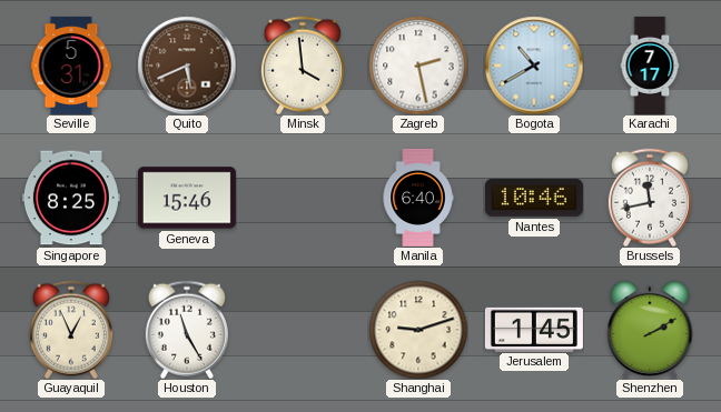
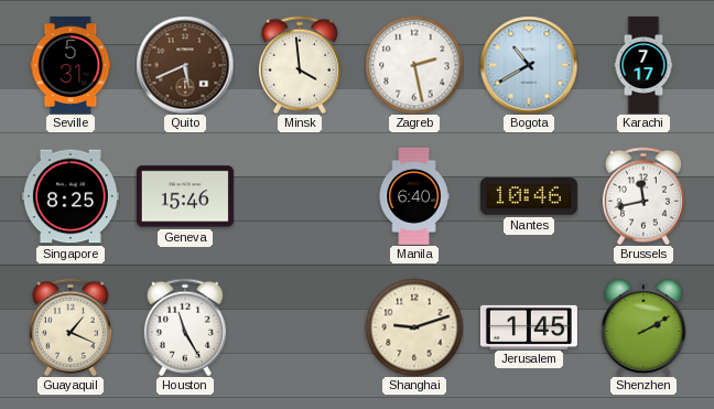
Guayaquil: 12:56 -> 1:19
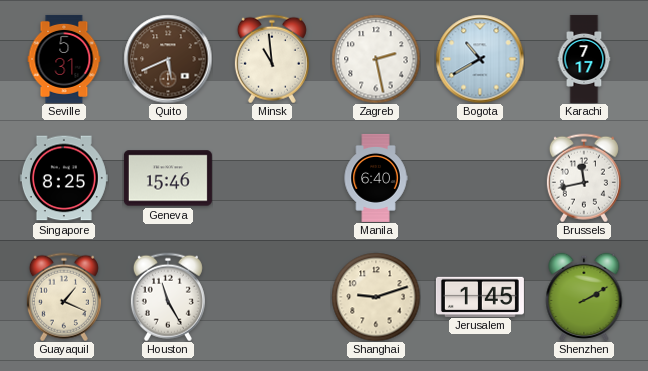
Minsk: 3:59 -> 10:59
Nantes: 10:46 -> none
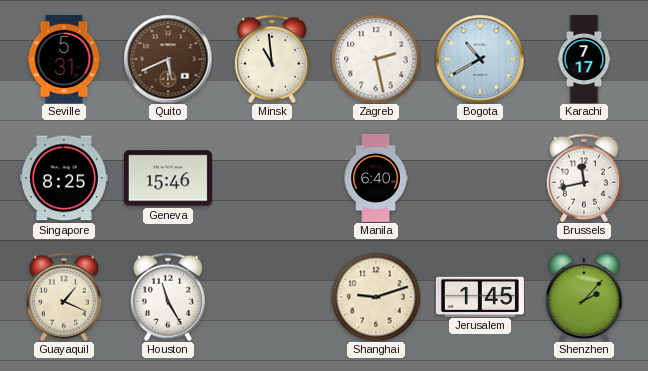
Shenzhen: 2:10 -> 2:07
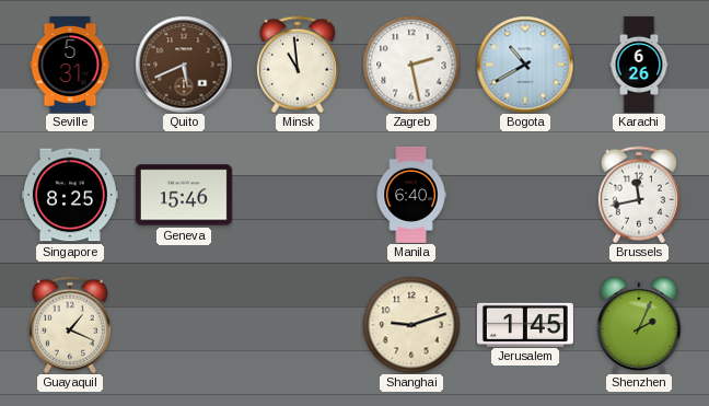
Karachi: 7:17 -> 6:26
Houston: 11:25 -> none
Shenzhen: 2:07 -> 2:04
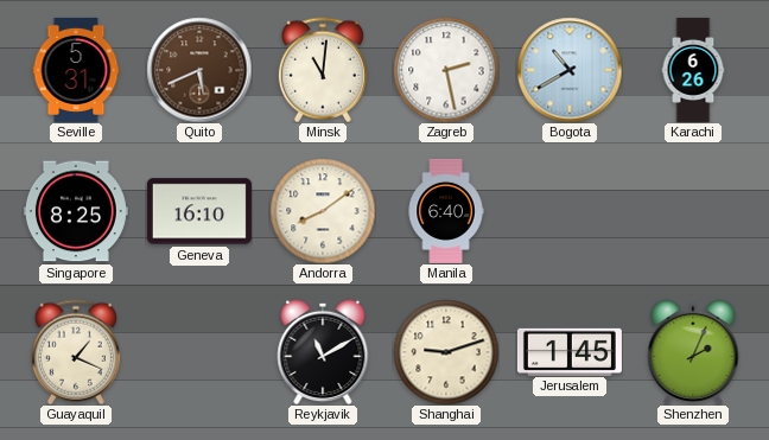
Minsk: 10:59 -> 11:01
Geneva: 15:46 -> 16:10
Andorra: none -> 8:09
Brussels: 11:43 -> none
Reykjavik: none -> 11:10
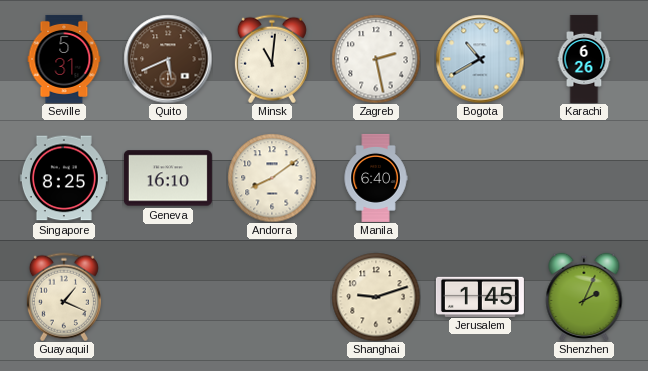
Reykjavik: 11:10 -> none
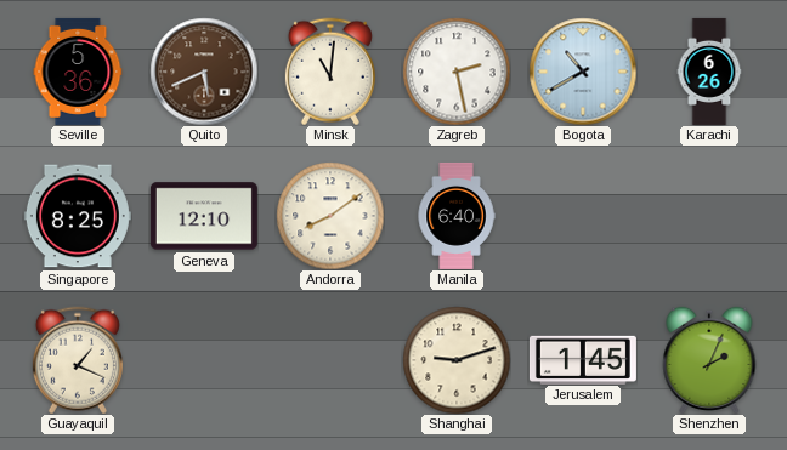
Seville: 5:31 -> 5:36
Geneva: 16:10 -> 12:10
